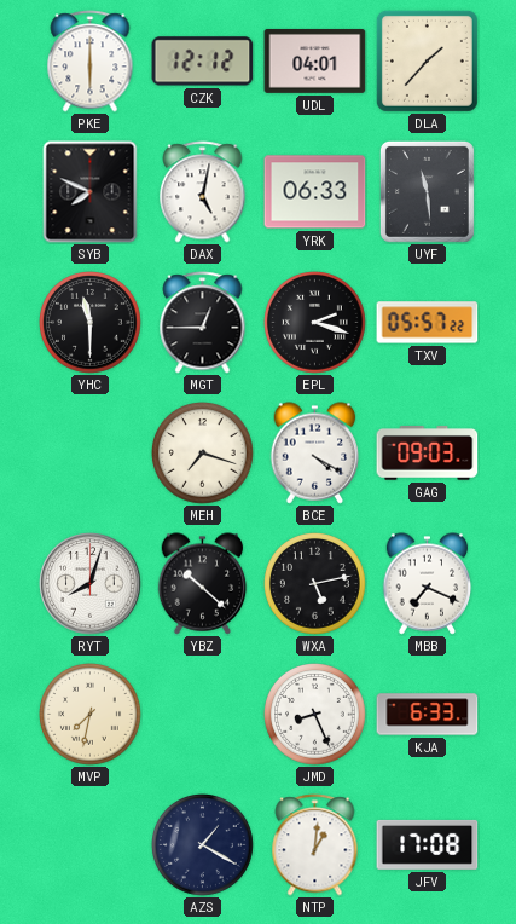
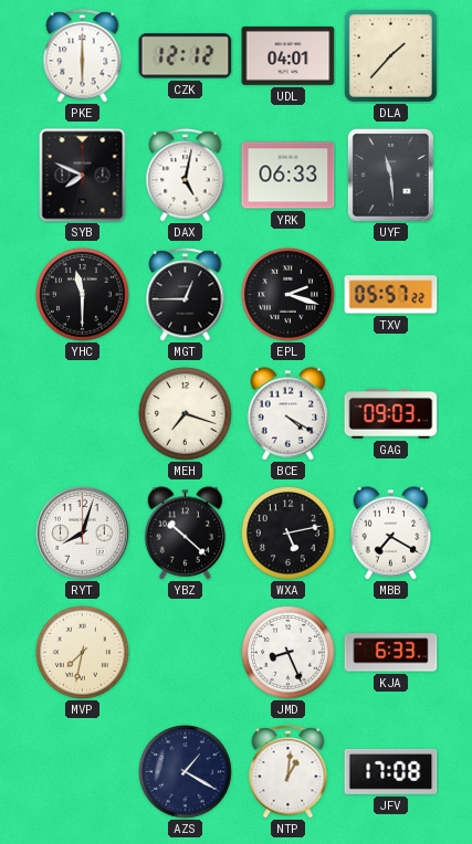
MBB: 7:19 -> 7:20
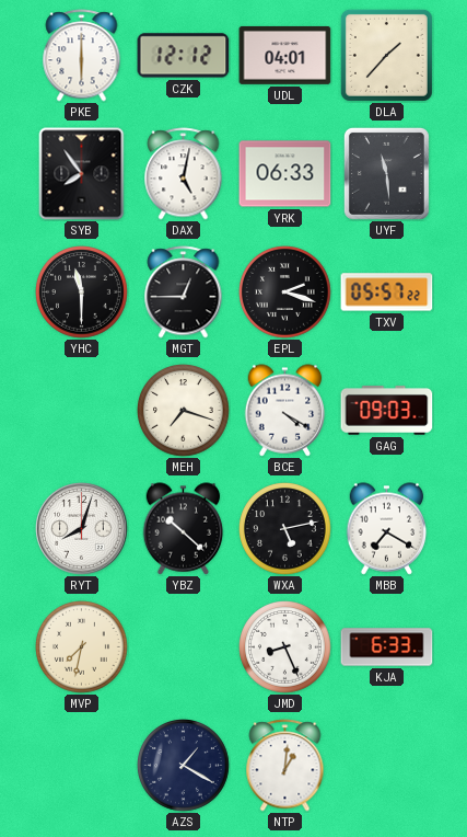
SYB: 7:49 -> 7:54
JFV: 17:08 -> none
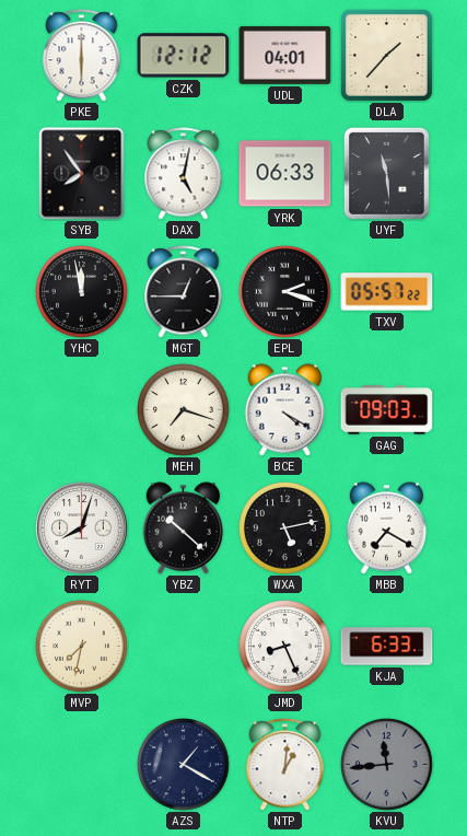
YHC: 11:30 -> 11:58
KVU: none -> 11:44
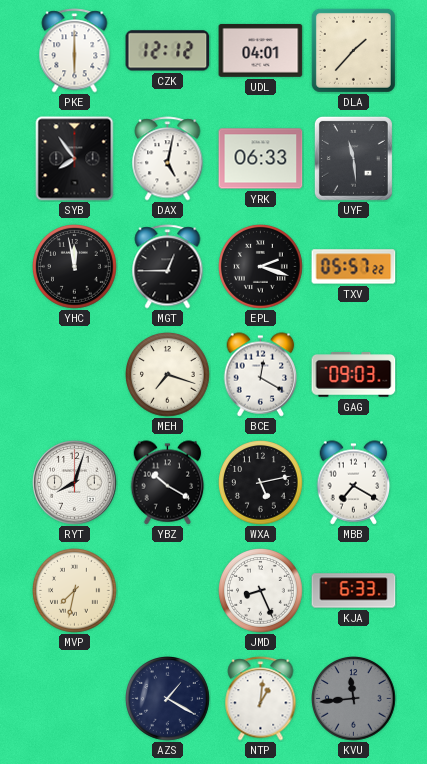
BCE: 4:20 -> 12:20
YBZ: 10:22 -> 10:20
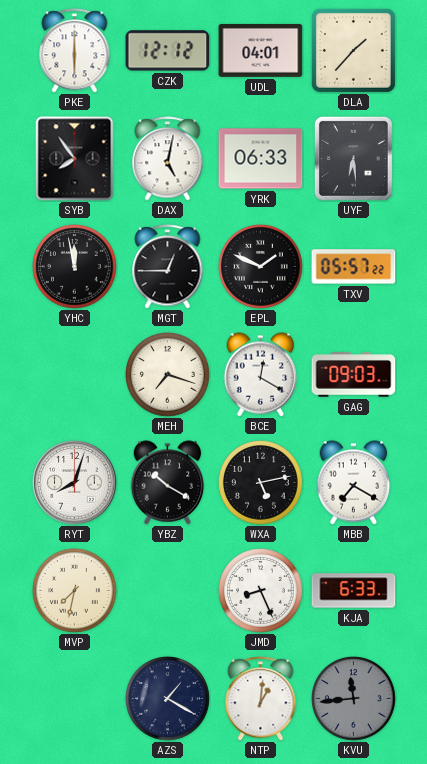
UYF: 11:29 -> 6:29
EPL: 2:18 -> 1:49
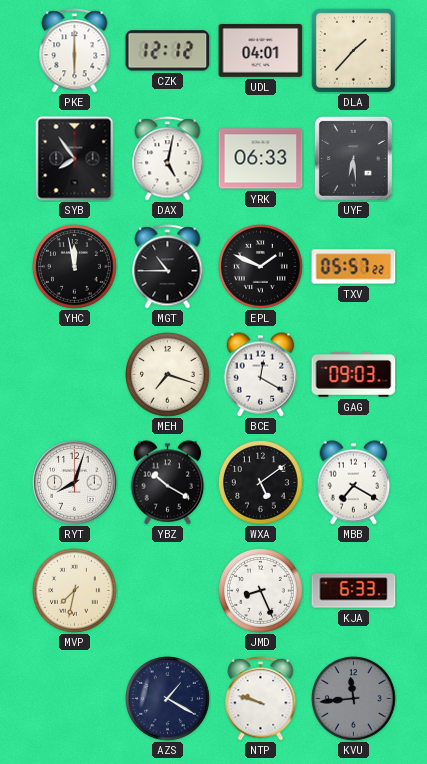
MGT: 12:45 -> 10:45
WXA: 5:13 -> 5:09
NTP: 1:01 -> 9:48
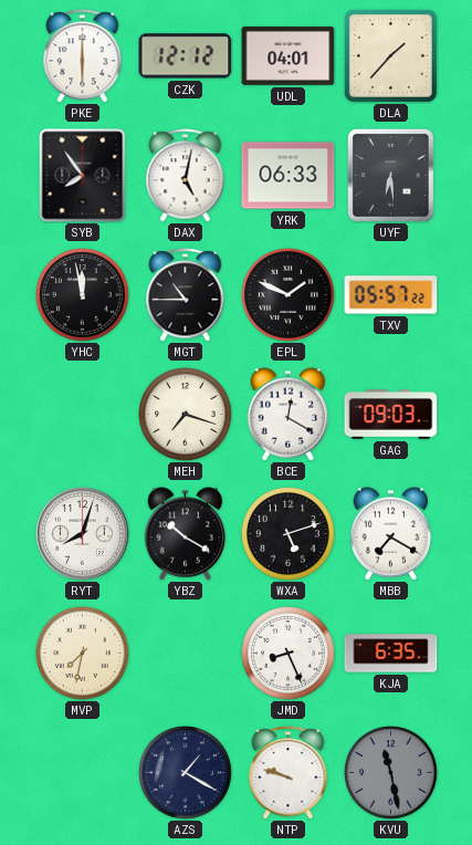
WXA: 5:09 -> 5:12
KJA: 6:33 -> 6:35
KVU: 11:44 -> 11:28
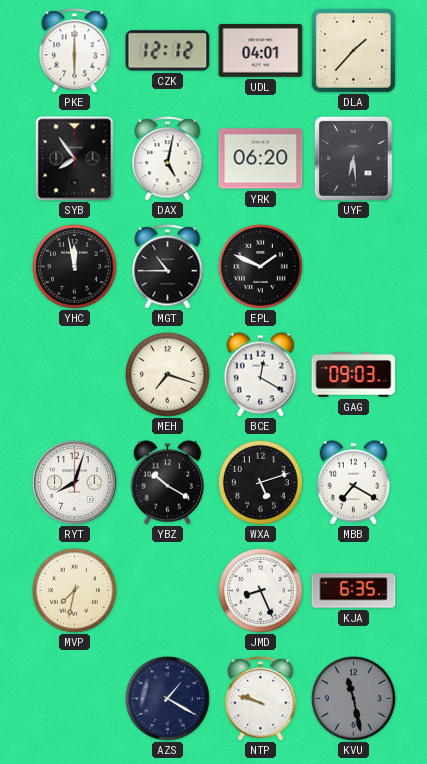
YRK: 06:33 -> 06:20
TXV: 05:57 -> none
